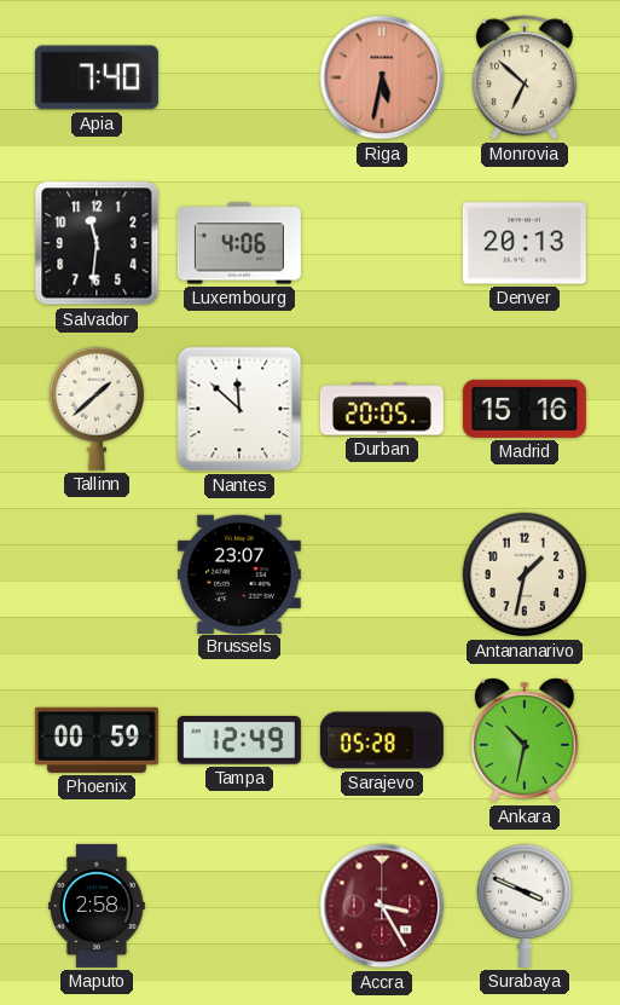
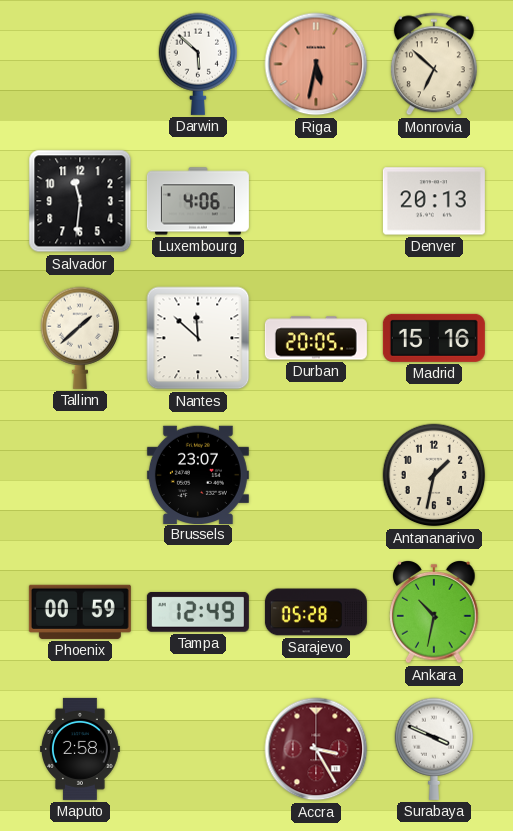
Apia: 7:40 -> none
Darwin: none -> 5:52
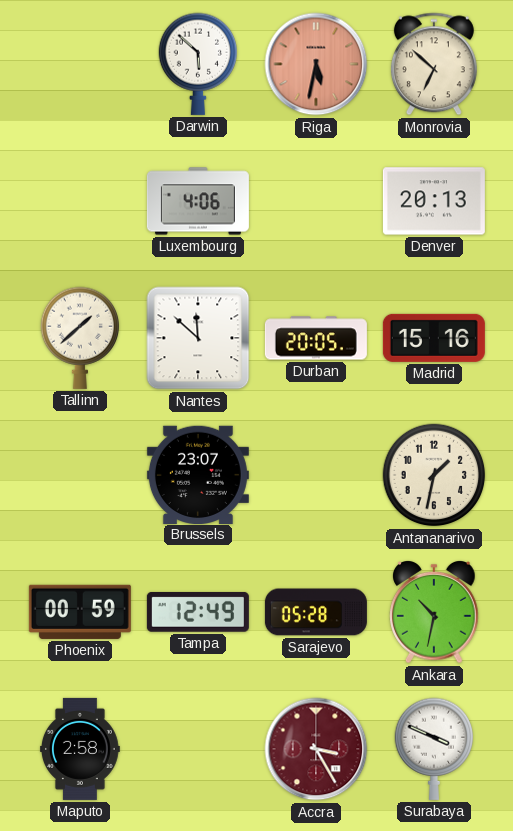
Salvador: 11:31 -> none
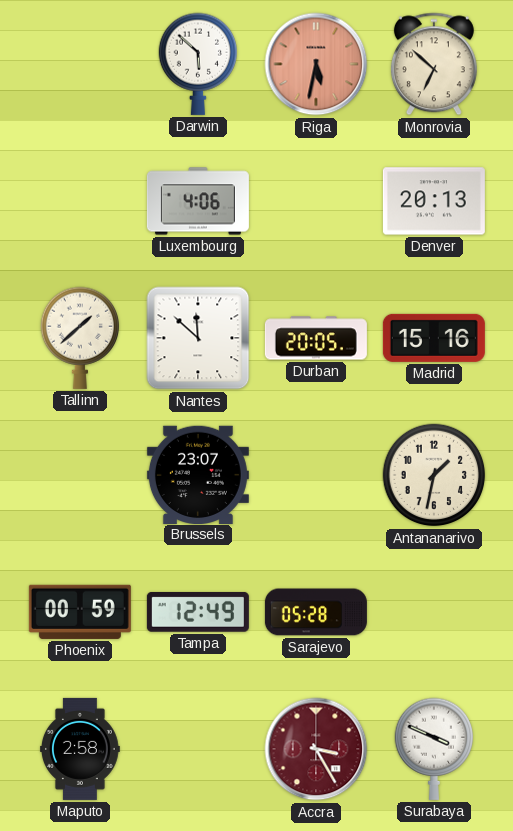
Ankara: 10:32 -> none
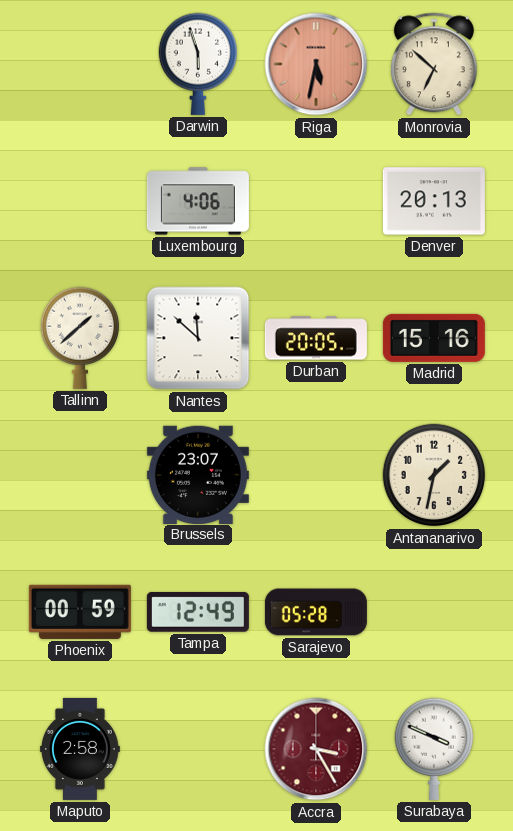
Darwin: 5:52 -> 5:57
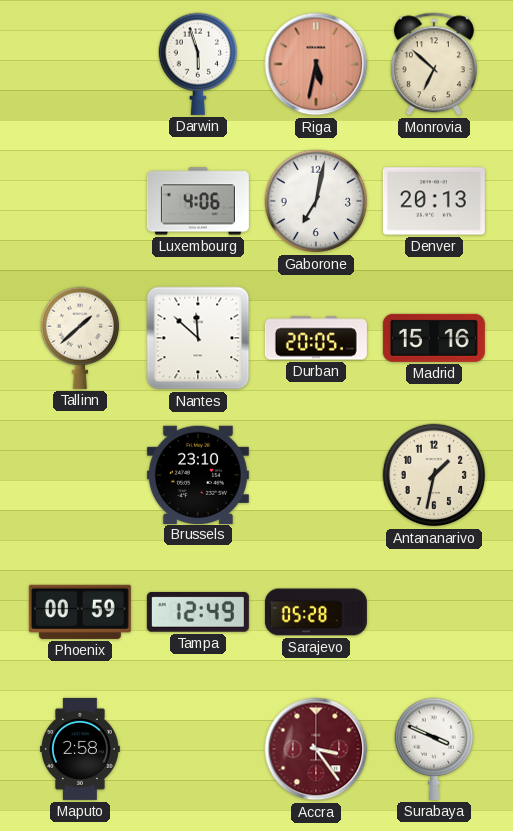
Gaborone: none -> 7:02
Brussels: 23:07 -> 23:10
Accra: 3:25 -> 3:24
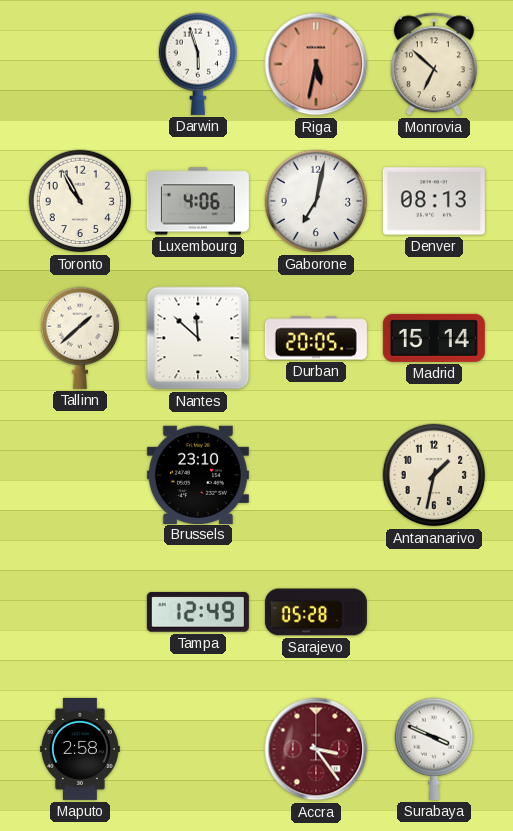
Toronto: none -> 10:55
Denver: 20:13 -> 08:13
Madrid: 15:16 -> 15:14
Phoenix: 00:59 -> none
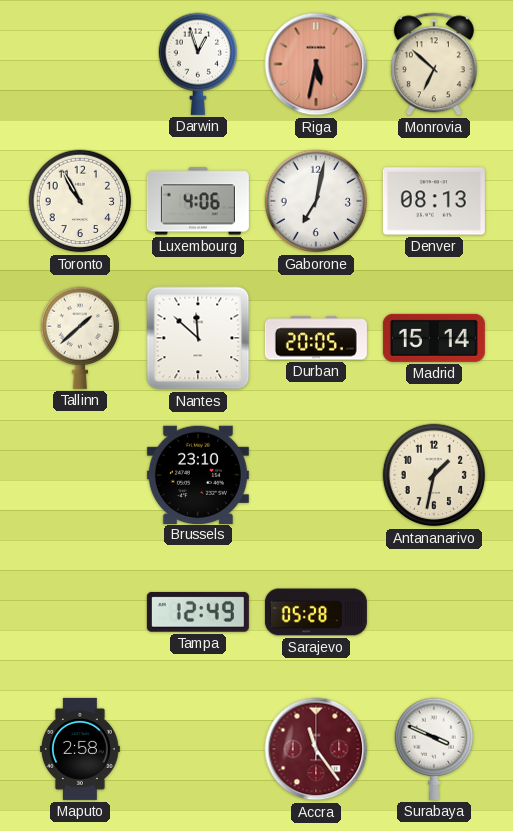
Darwin: 5:57 -> 12:57
Accra: 3:24 -> 11:24
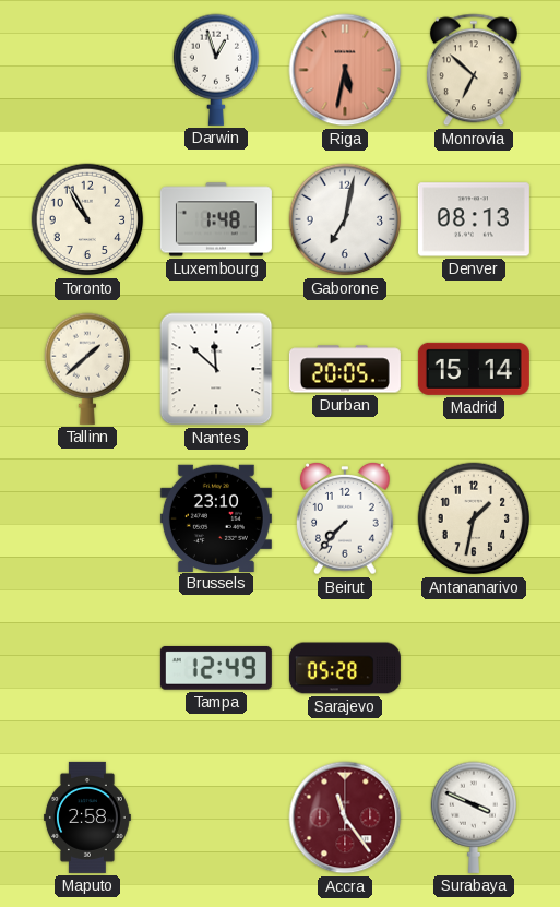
Luxembourg: 4:06 -> 1:48
Beirut: none -> 7:37
